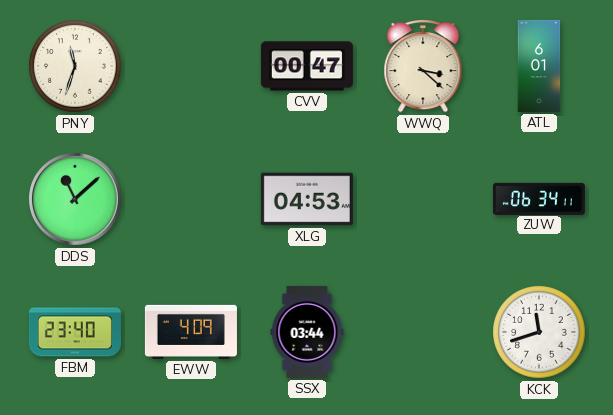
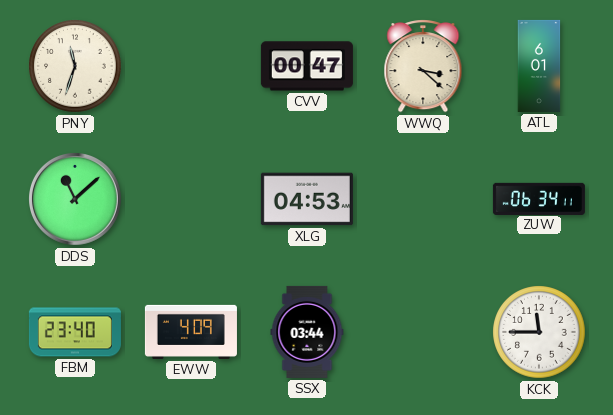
KCK: 11:42 -> 11:45
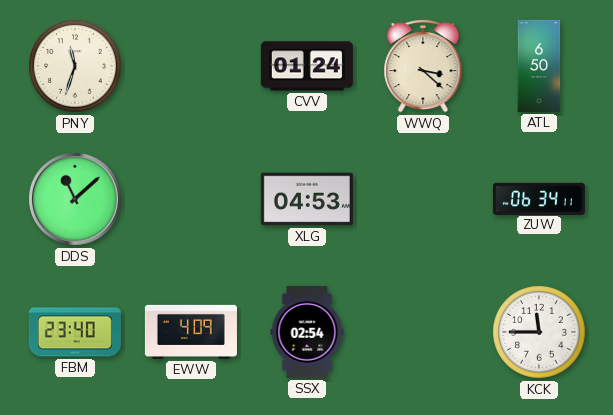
CVV: 00:47 -> 01:24
ATL: 6:01 -> 6:50
SSX: 03:44 -> 02:54
